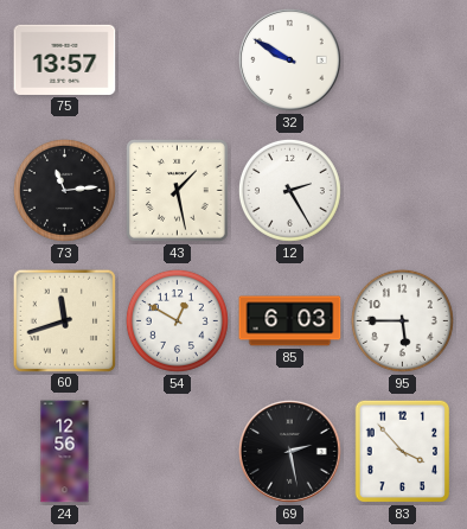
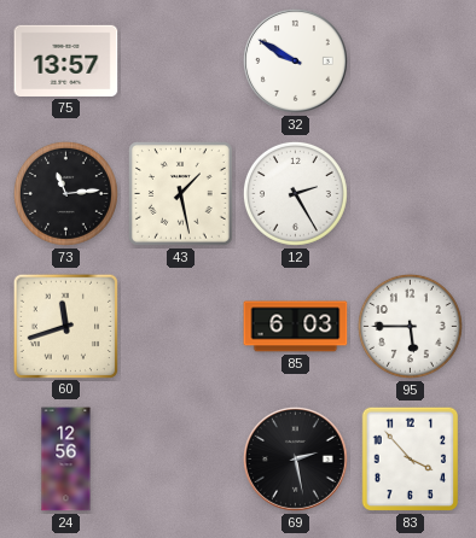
54: 12:50 -> none
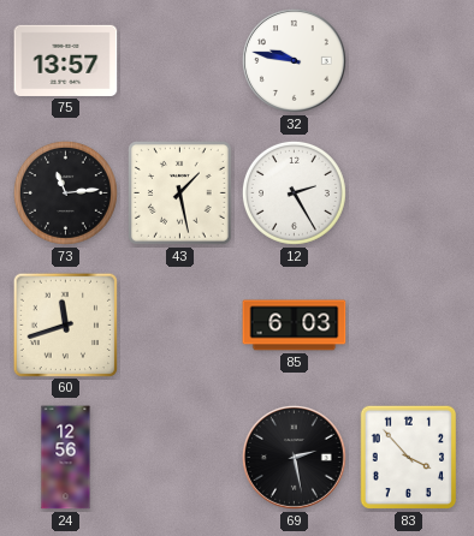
32: 9:50 -> 9:47
95: 5:45 -> none
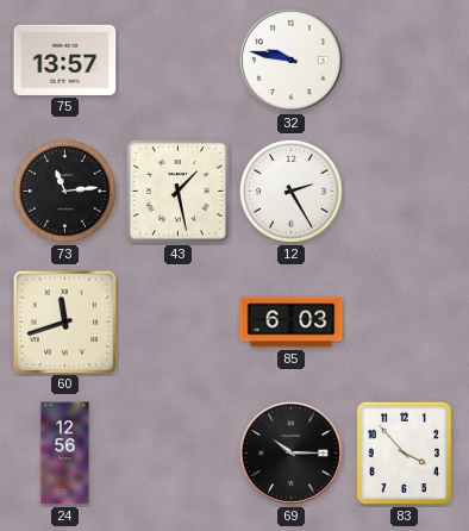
69: 2:28 -> 10:15
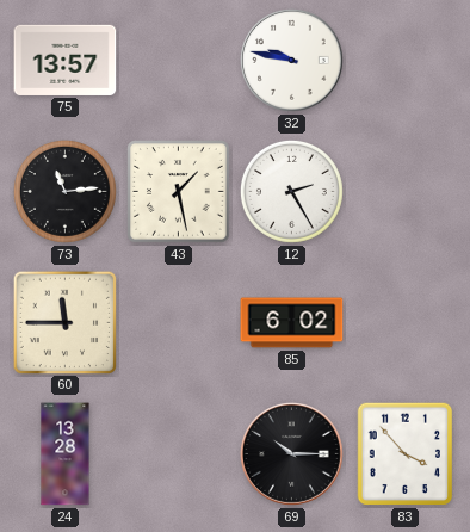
60: 11:42 -> 11:45
85: 6:03 -> 6:02
24: 12:56 -> 13:28
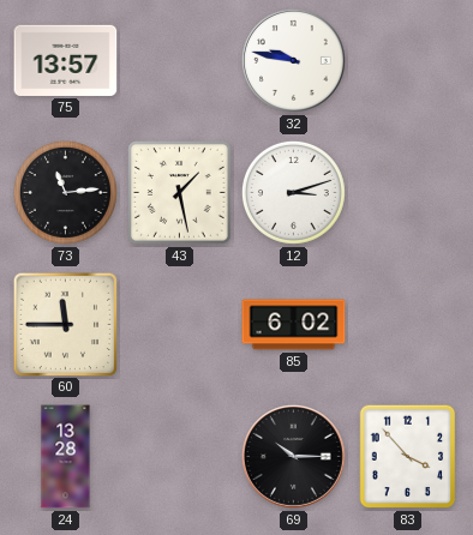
12: 2:25 -> 3:12
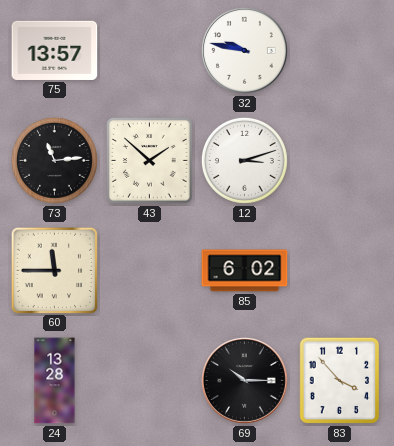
43: 1:28 -> 1:52
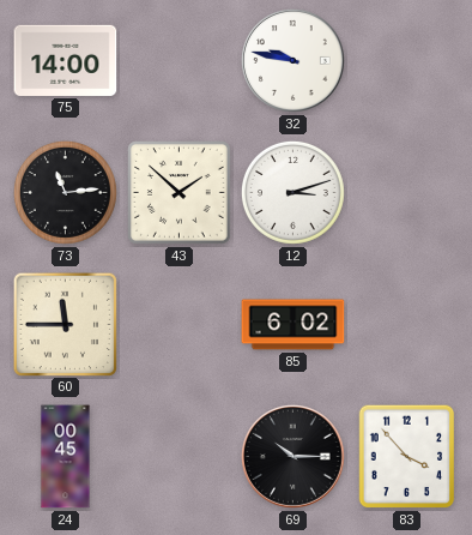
75: 13:57 -> 14:00
24: 13:28 -> 00:45
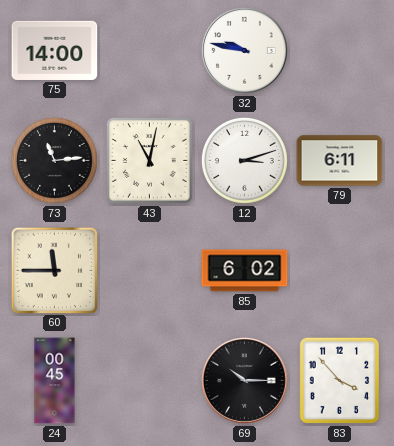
43: 1:52 -> 11:02
79: none -> 6:11
